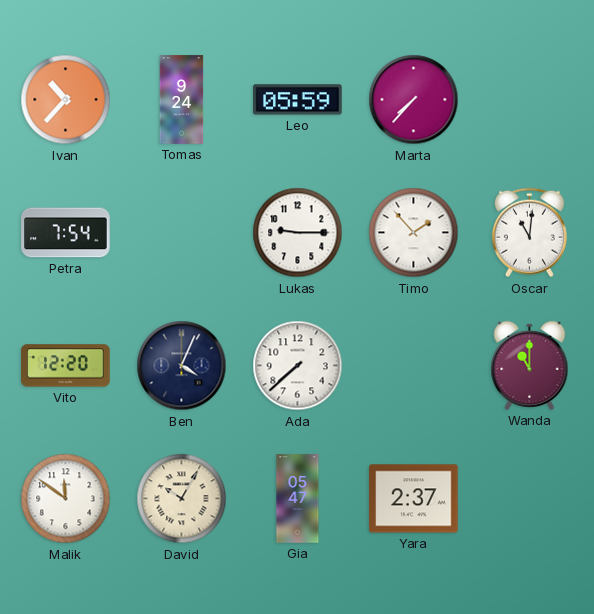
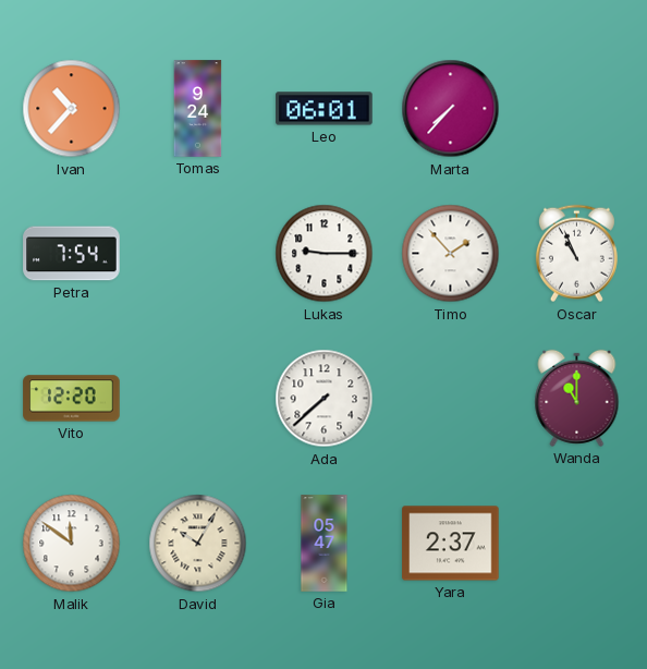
Leo: 05:59 -> 06:01
Oscar: 11:01 -> 10:56
Ben: 4:04 -> none
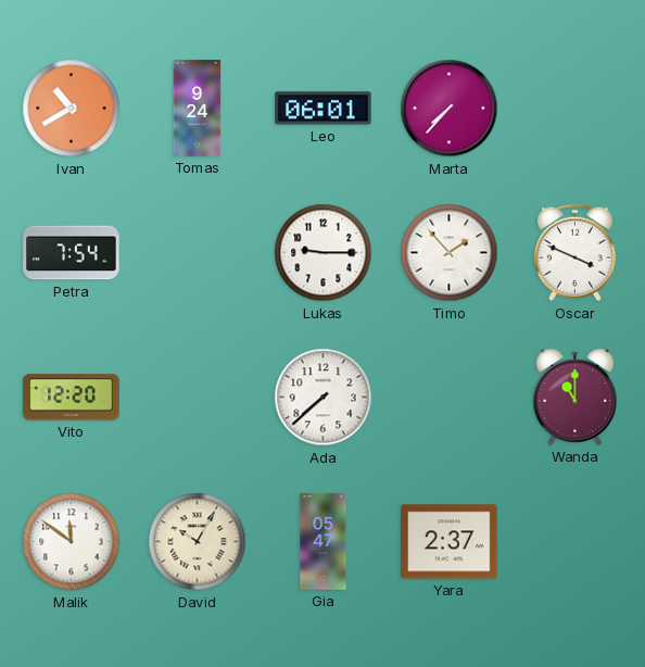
Ivan: 10:37 -> 10:40
Oscar: 10:56 -> 3:49
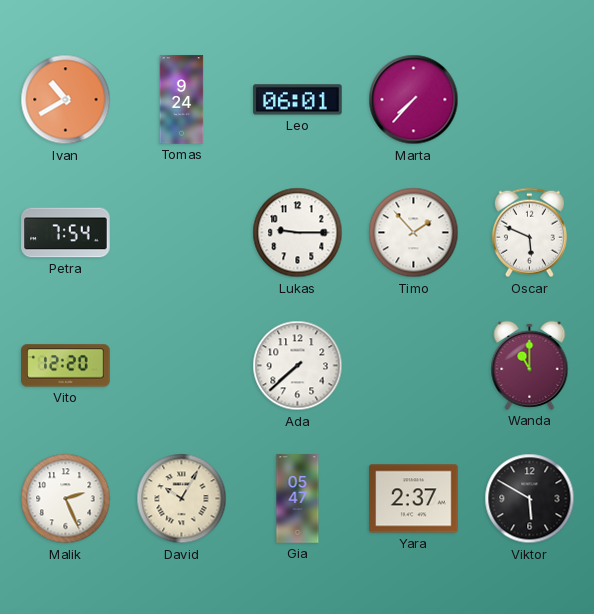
Oscar: 3:49 -> 5:49
Malik: 11:51 -> 2:26
Viktor: none -> 5:50
